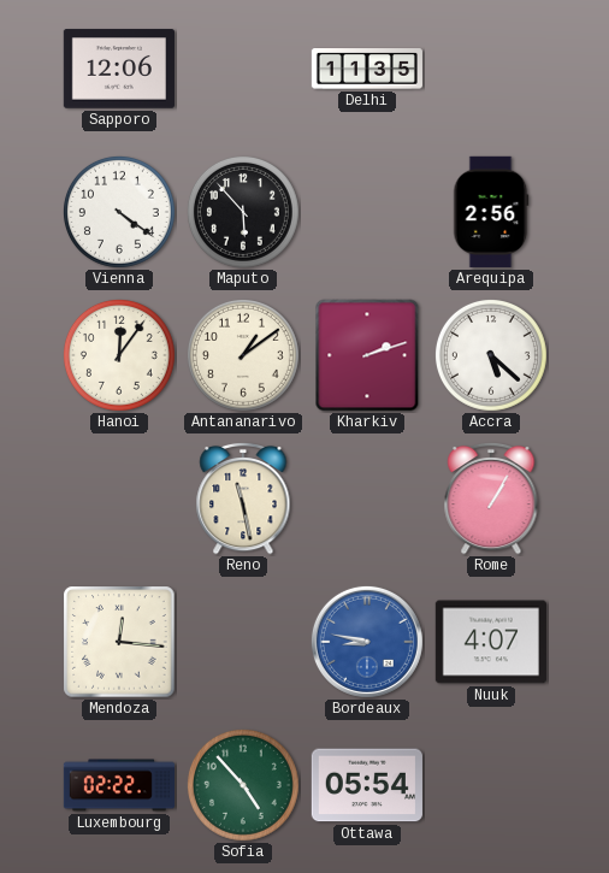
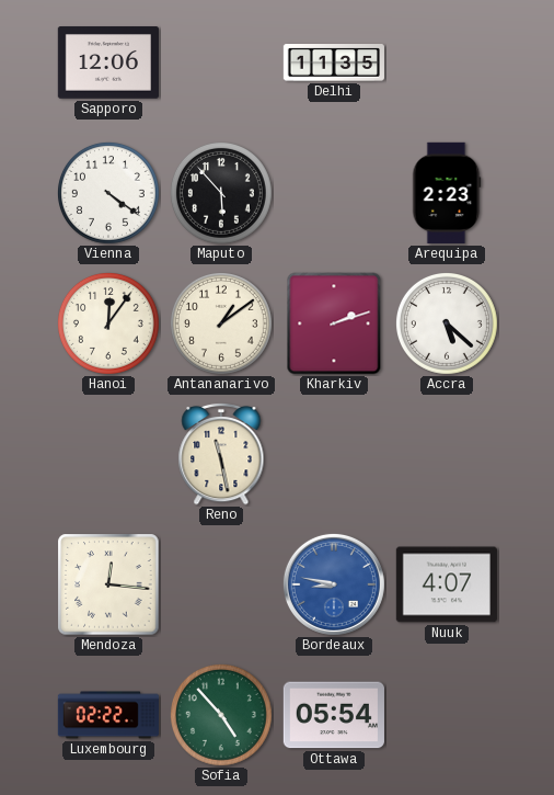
Arequipa: 2:56 -> 2:23
Rome: 1:05 -> none
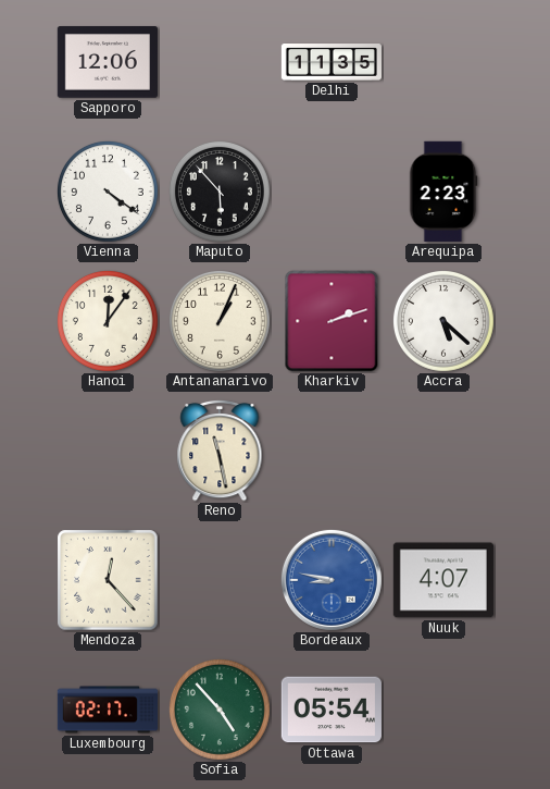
Antananarivo: 1:09 -> 1:04
Mendoza: 12:16 -> 12:23
Luxembourg: 02:22 -> 02:17
